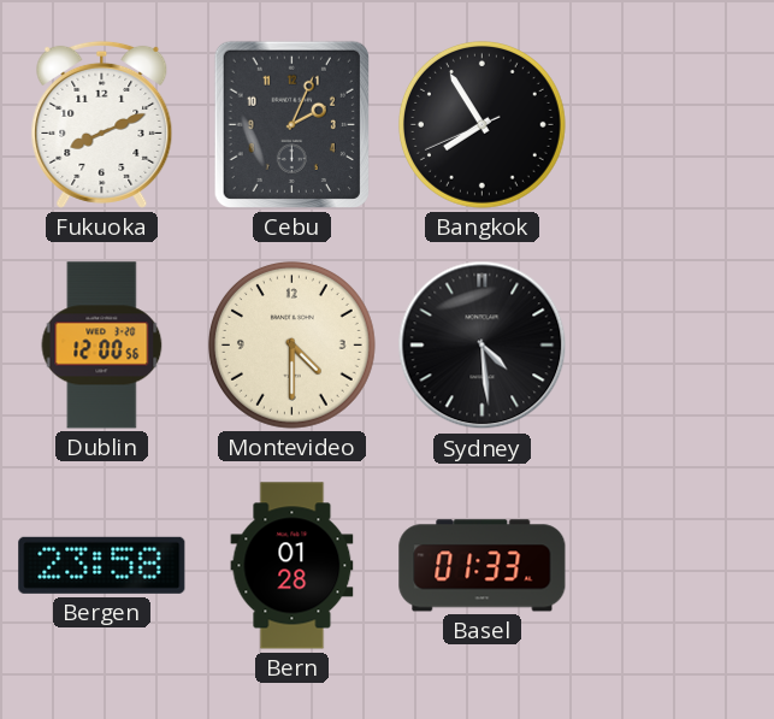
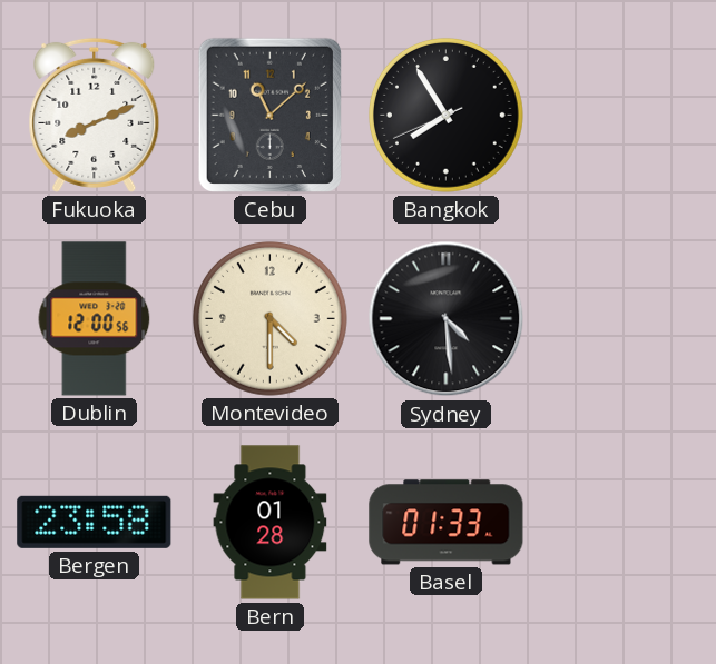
Cebu: 2:04 -> 11:08
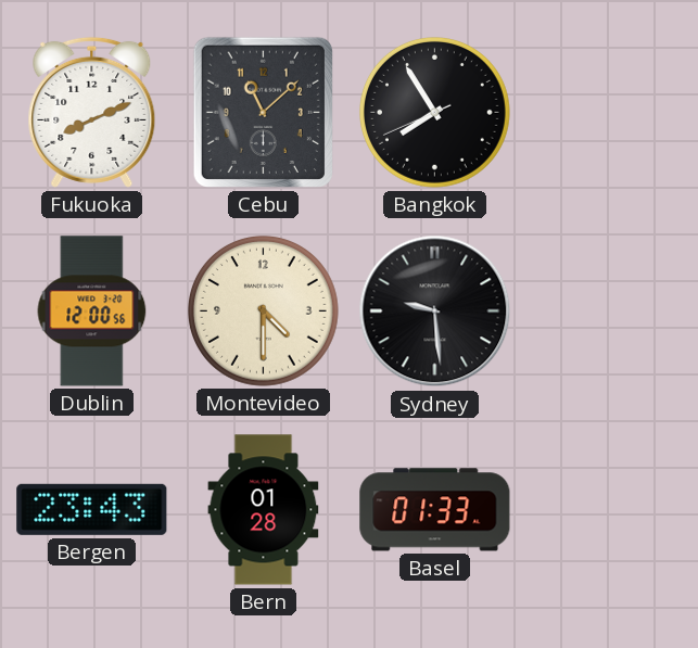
Sydney: 4:29 -> 9:29
Bergen: 23:58 -> 23:43
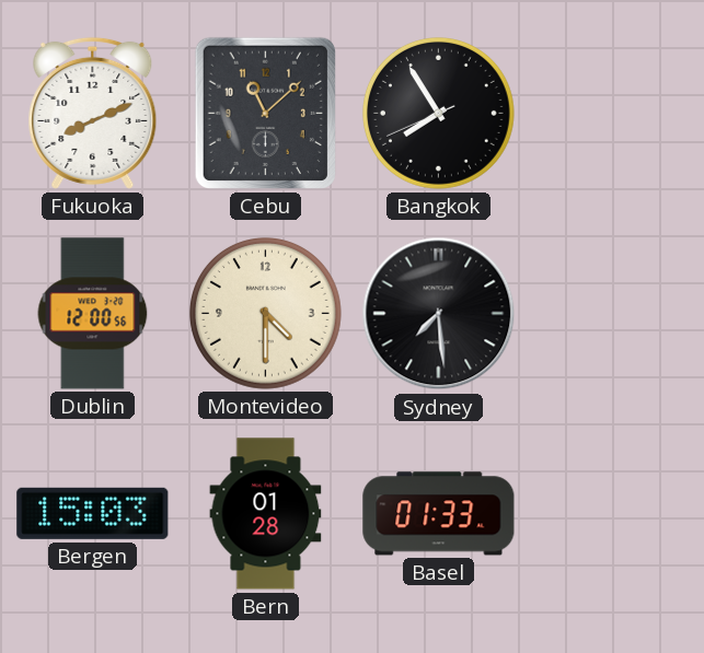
Sydney: 9:29 -> 7:29
Bergen: 23:43 -> 15:03
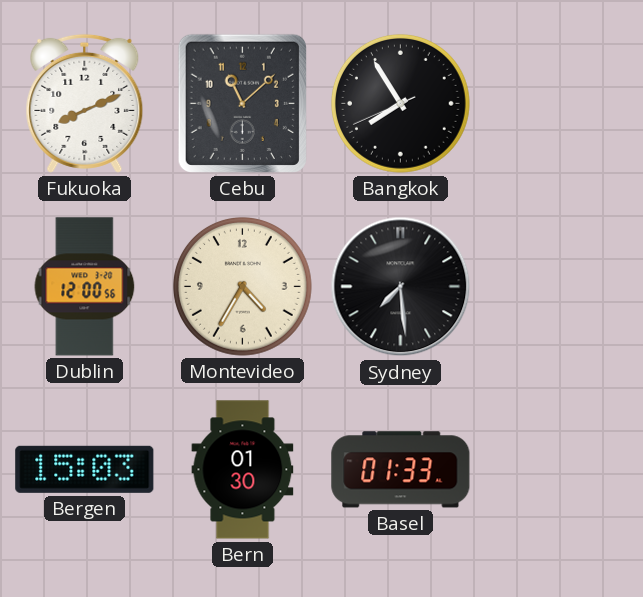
Montevideo: 4:30 -> 4:35
Bern: 01:28 -> 01:30
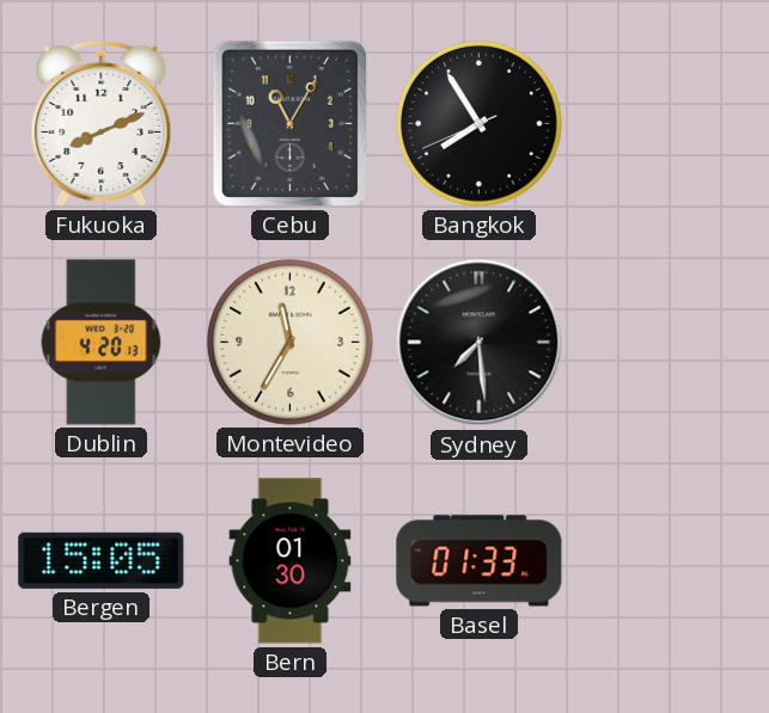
Cebu: 11:08 -> 11:05
Dublin: 12:00 -> 4:20
Montevideo: 4:35 -> 11:35
Bergen: 15:03 -> 15:05
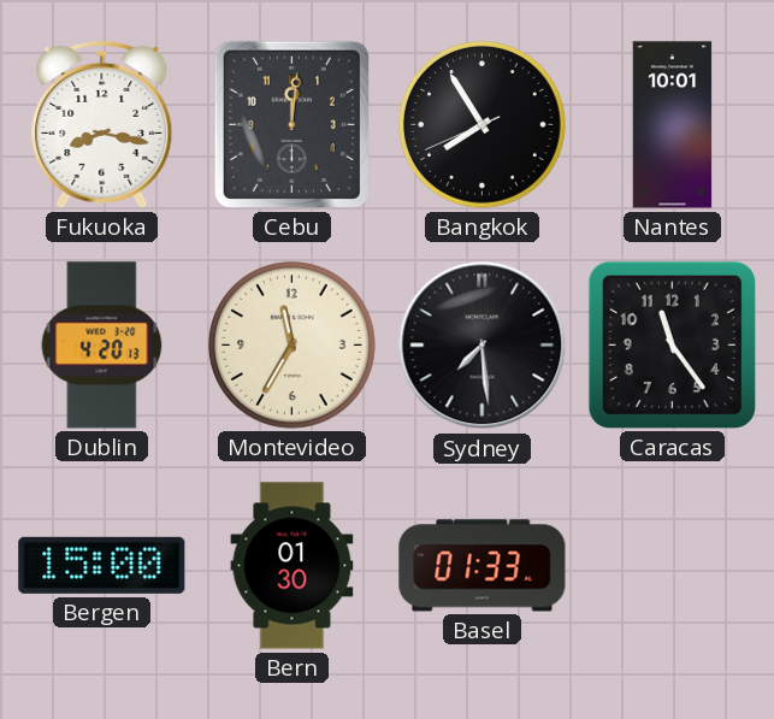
Fukuoka: 8:11 -> 8:17
Cebu: 11:05 -> 12:01
Nantes: none -> 10:01
Caracas: none -> 11:24
Bergen: 15:05 -> 15:00
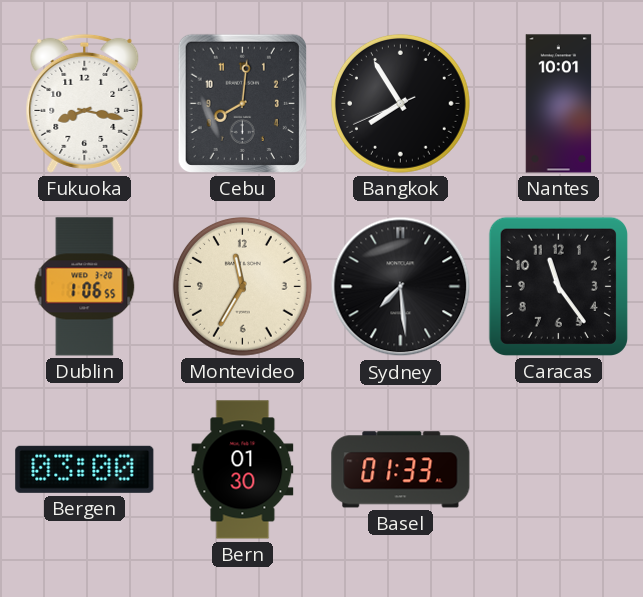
Cebu: 12:01 -> 8:01
Dublin: 4:20 -> 1:06
Bergen: 15:00 -> 03:00
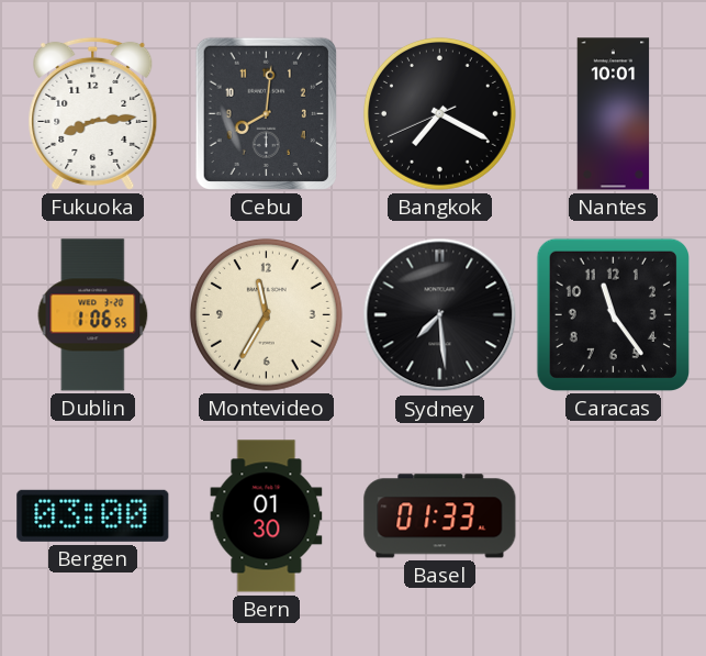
Fukuoka: 8:17 -> 8:14
Bangkok: 7:54 -> 7:19
